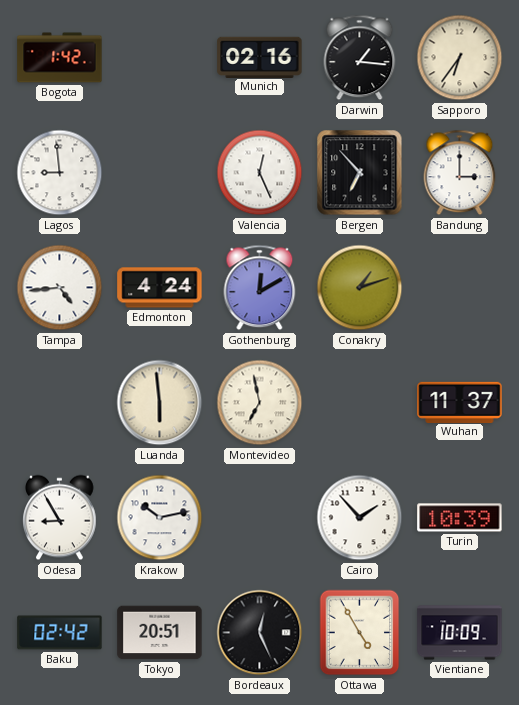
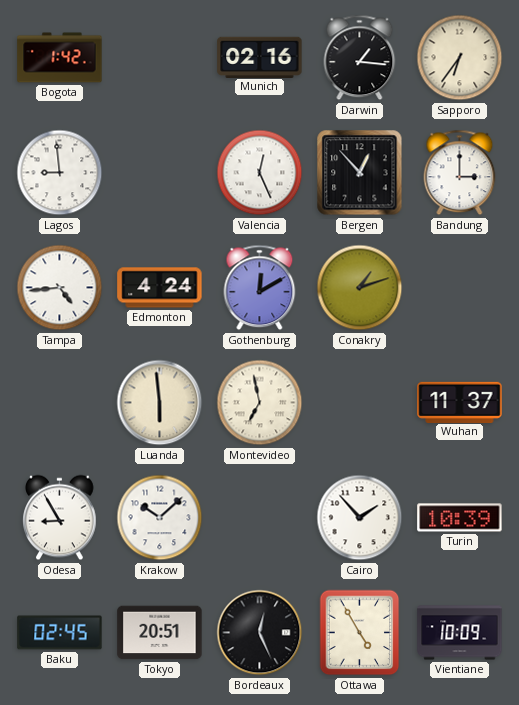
Bergen: 6:53 -> 12:53
Krakow: 10:13 -> 10:08
Baku: 02:42 -> 02:45
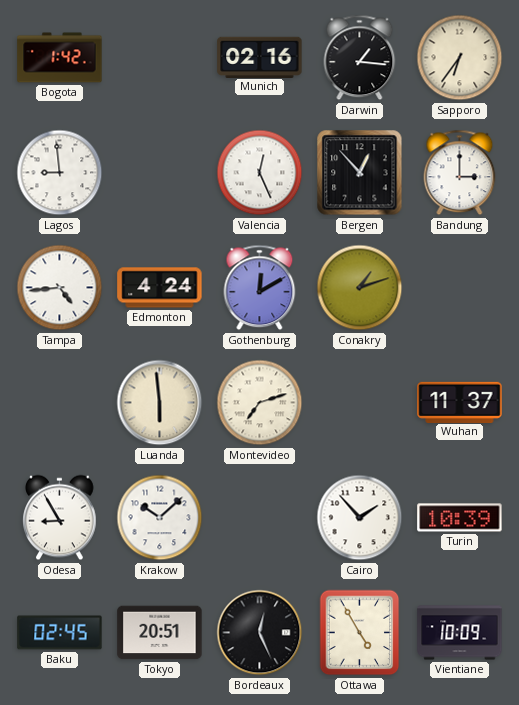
Montevideo: 6:58 -> 7:12
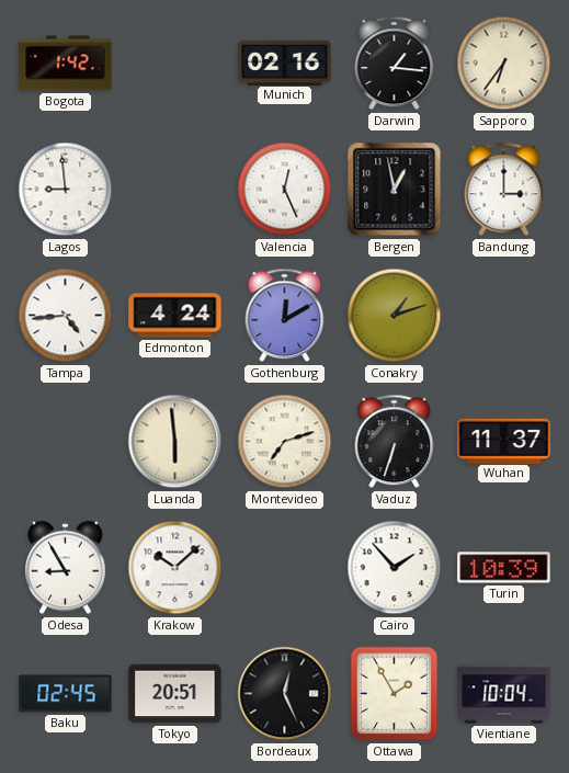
Bergen: 12:53 -> 12:58
Vaduz: none -> 6:33
Ottawa: 4:55 -> 1:55
Vientiane: 10:09 -> 10:04
